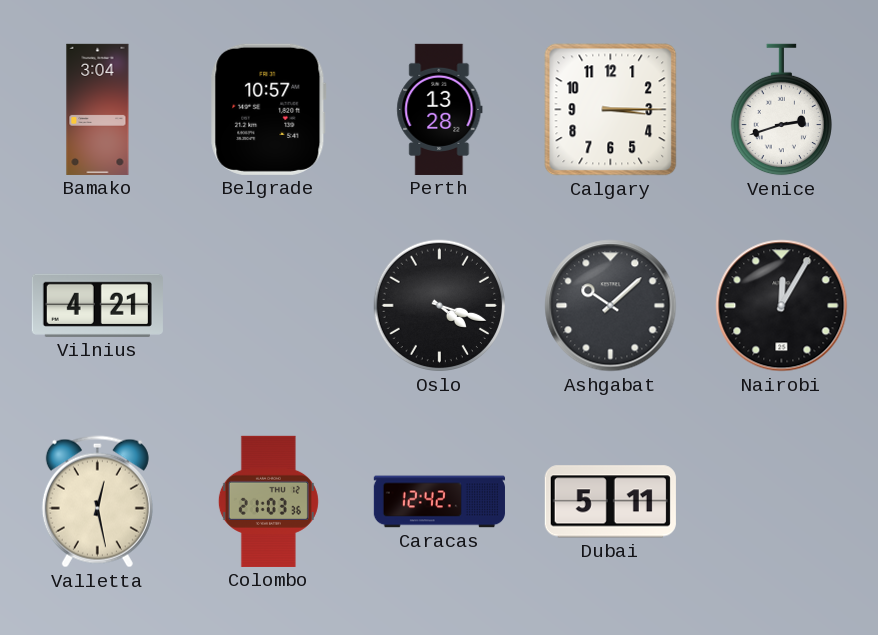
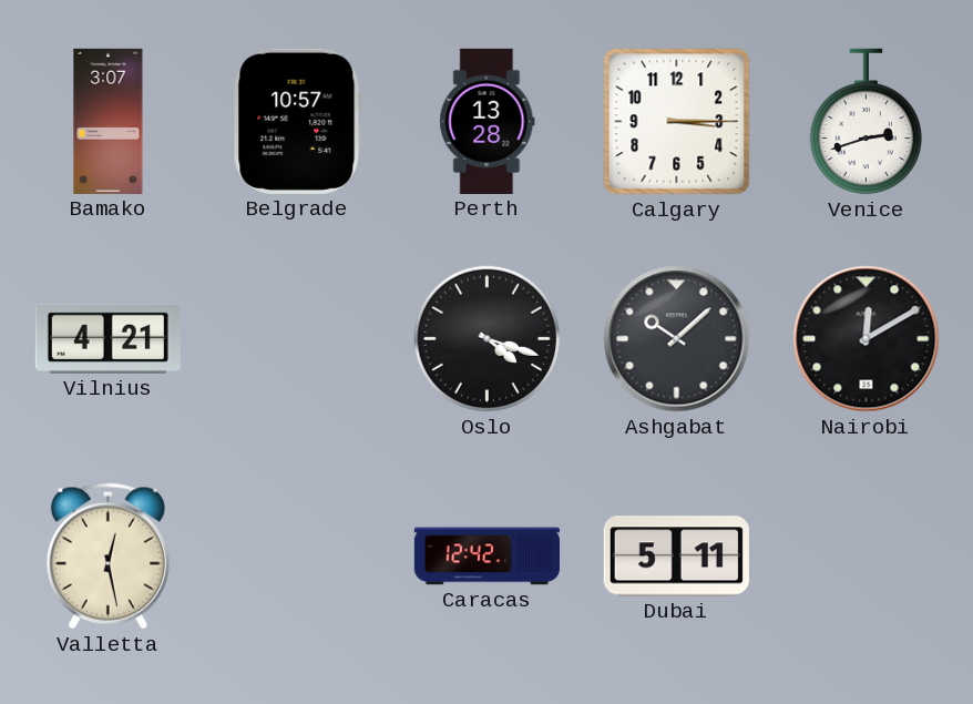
Bamako: 3:04 -> 3:07
Nairobi: 12:05 -> 12:10
Colombo: 21:03 -> none
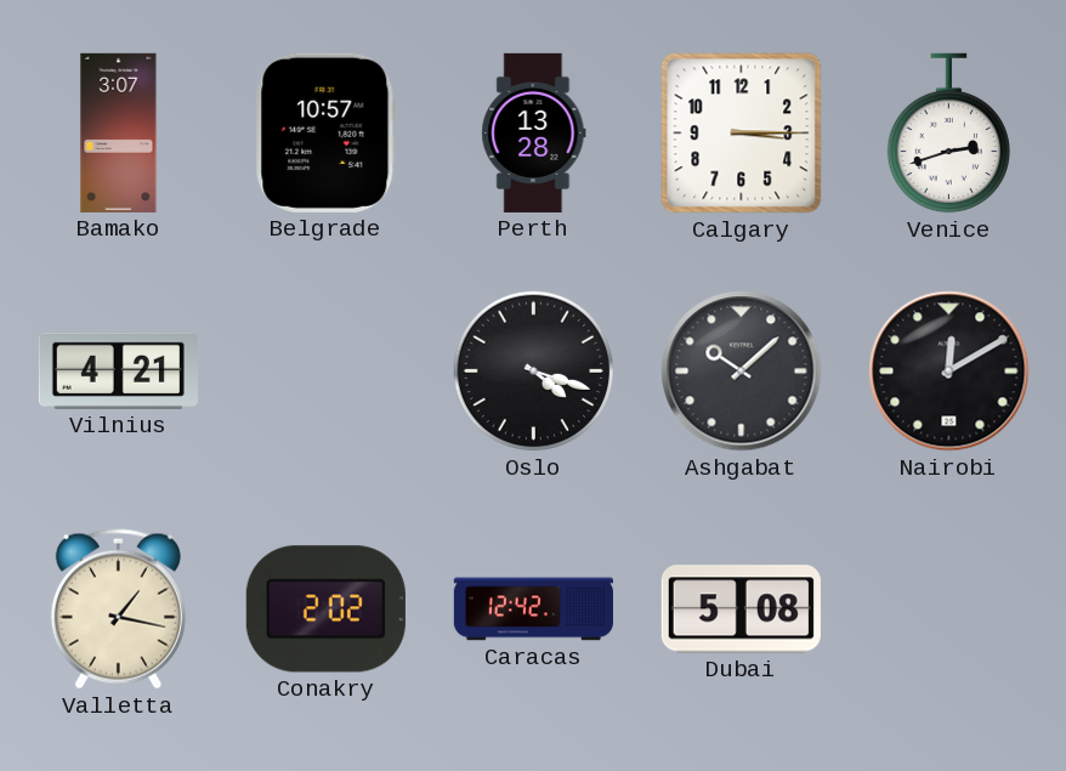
Valletta: 12:28 -> 1:17
Conakry: none -> 2:02
Dubai: 5:11 -> 5:08
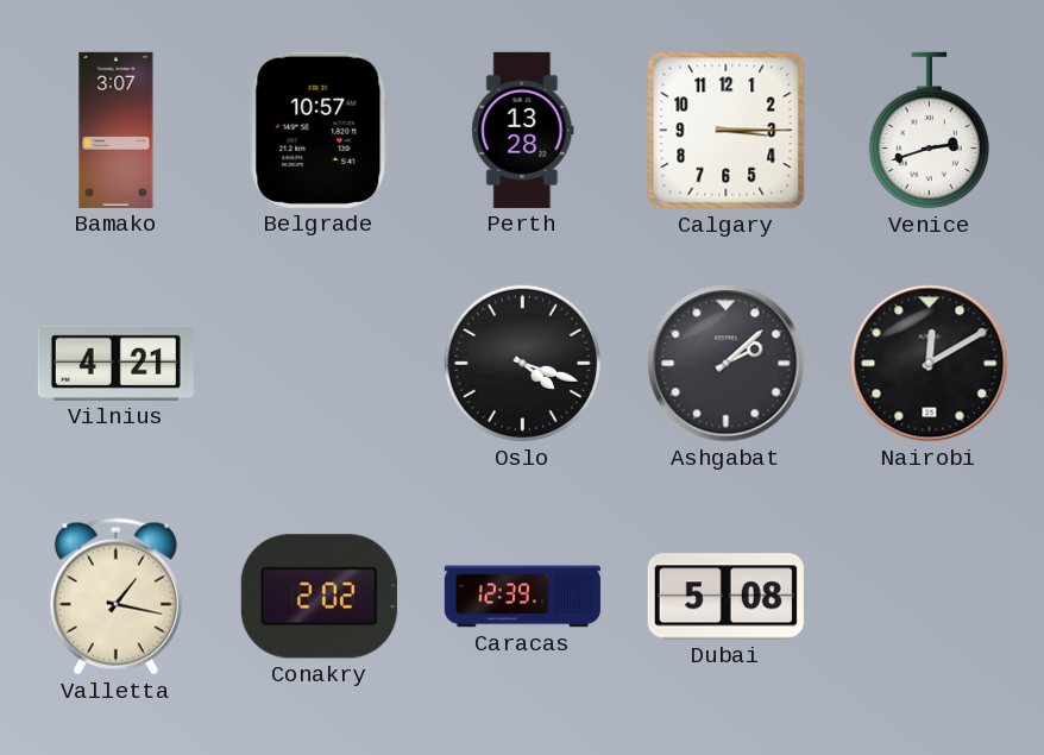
Ashgabat: 10:08 -> 2:08
Caracas: 12:42 -> 12:39
